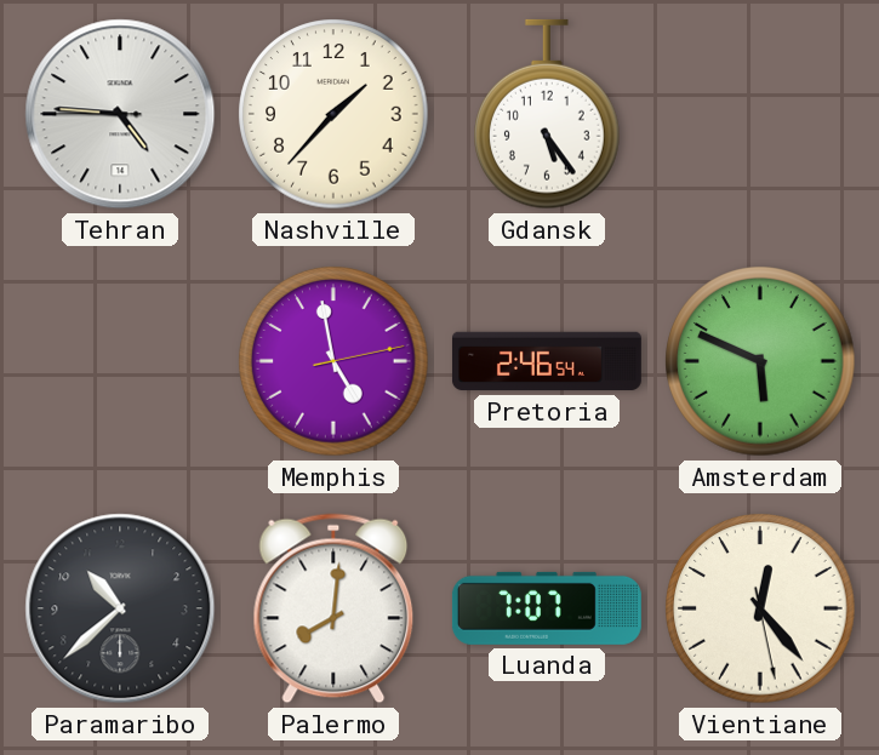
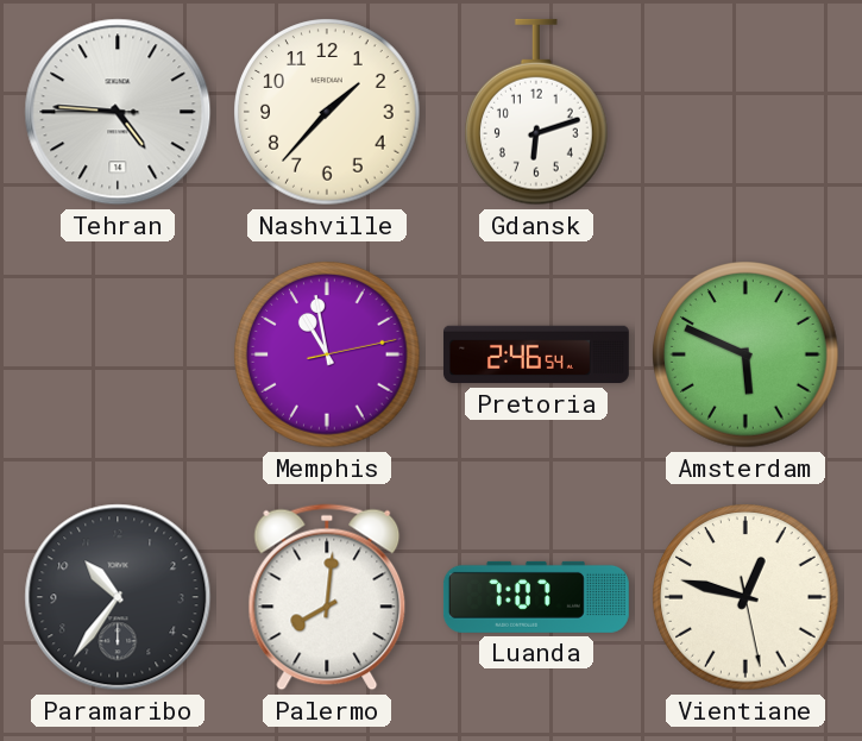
Gdansk: 5:24 -> 6:12
Memphis: 4:58 -> 10:58
Paramaribo: 10:38 -> 10:36
Vientiane: 12:23 -> 12:47
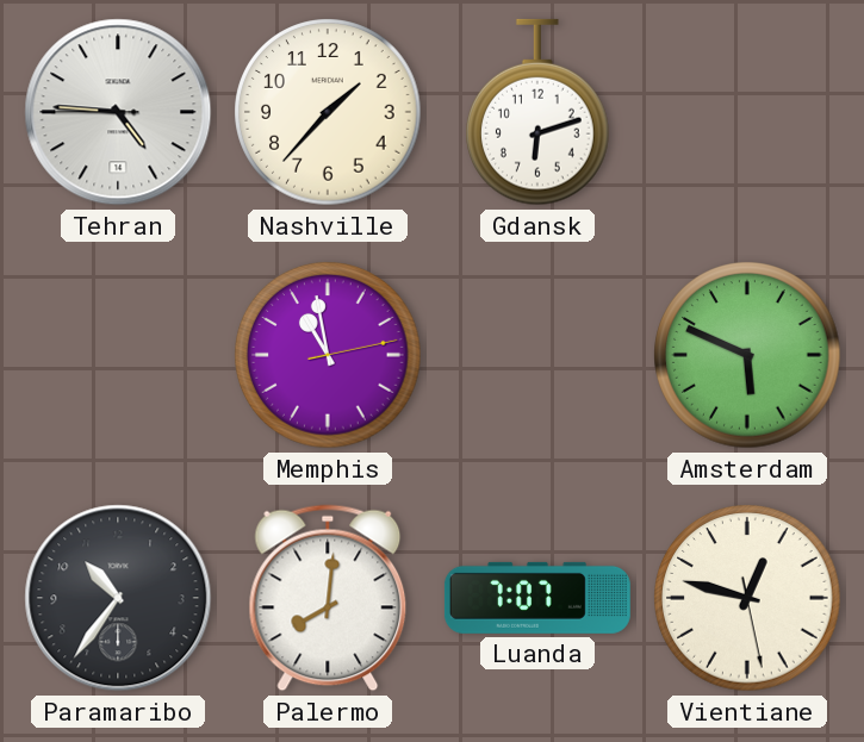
Pretoria: 2:46 -> none
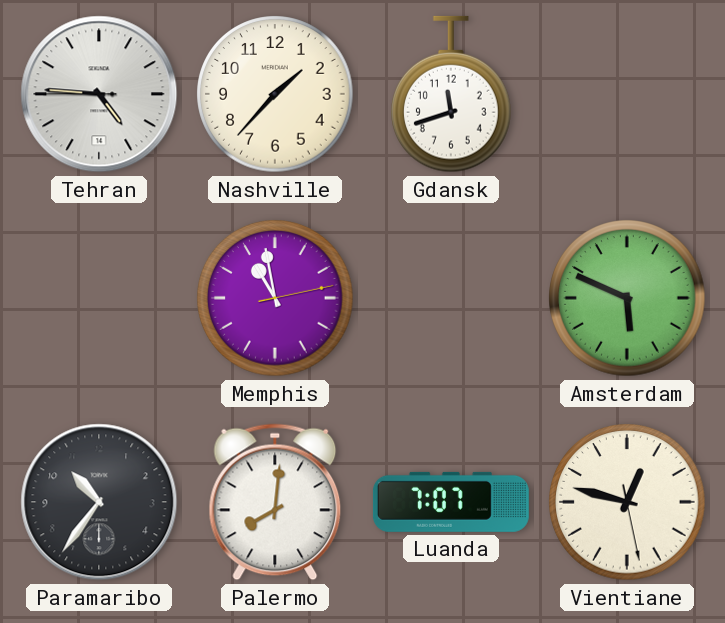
Gdansk: 6:12 -> 11:42
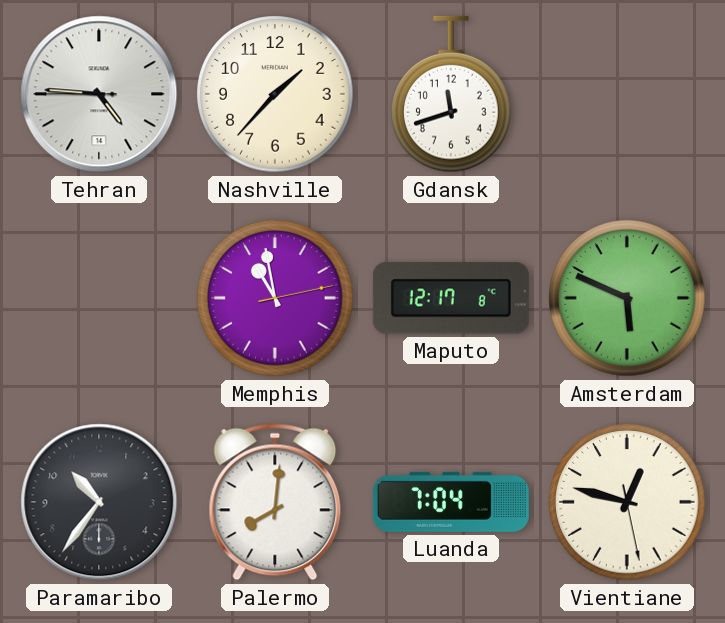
Maputo: none -> 12:17
Luanda: 7:07 -> 7:04
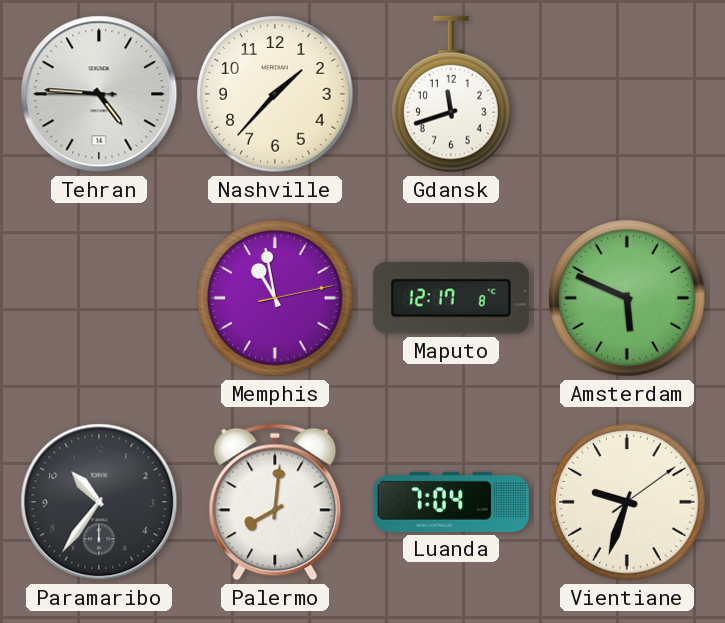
Vientiane: 12:47 -> 9:33
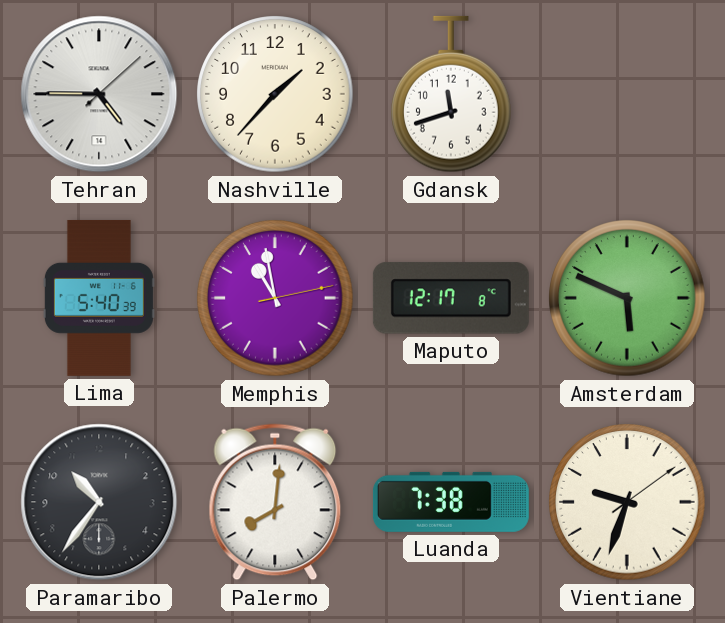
Tehran: 4:45:45 -> 4:45:08
Lima: none -> 5:40
Luanda: 7:04 -> 7:38
